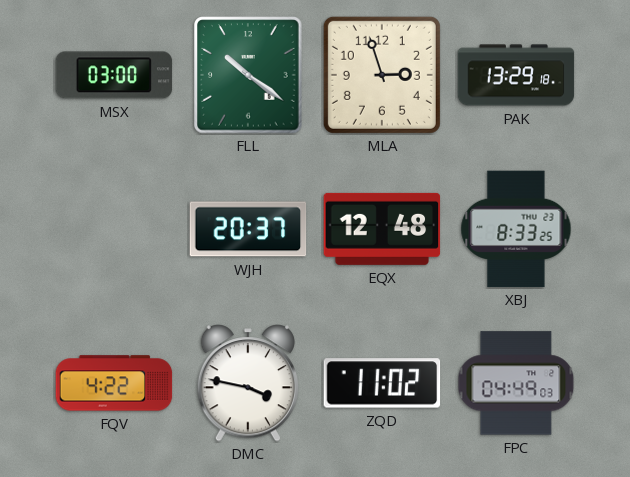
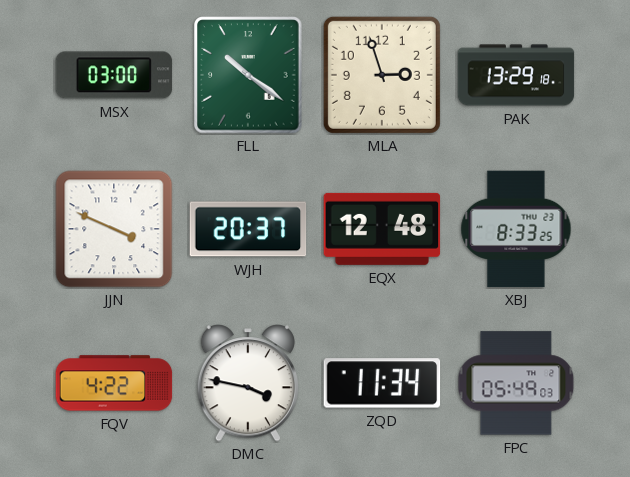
JJN: none -> 3:49
ZQD: 11:02 -> 11:34
FPC: 04:49 -> 05:49
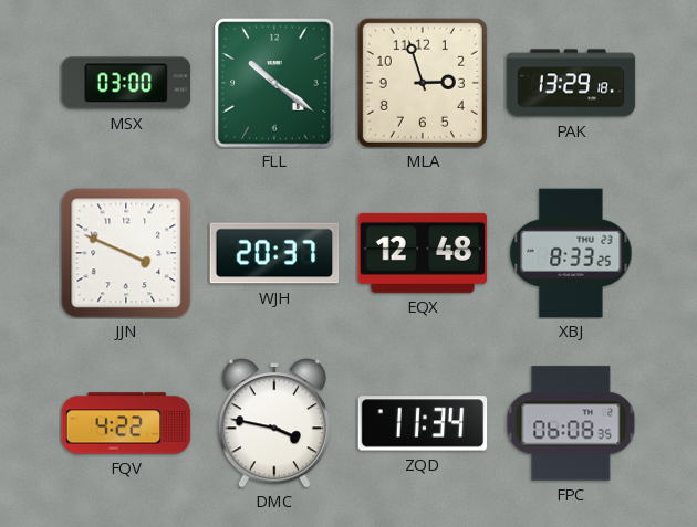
FPC: 05:49 -> 06:08
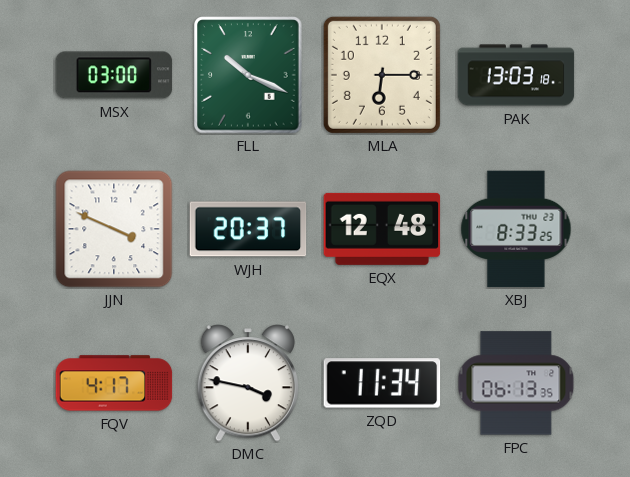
FLL: 10:21 -> 10:19
MLA: 2:57 -> 6:15
PAK: 13:29 -> 13:03
FQV: 4:22 -> 4:17
FPC: 06:08 -> 06:13
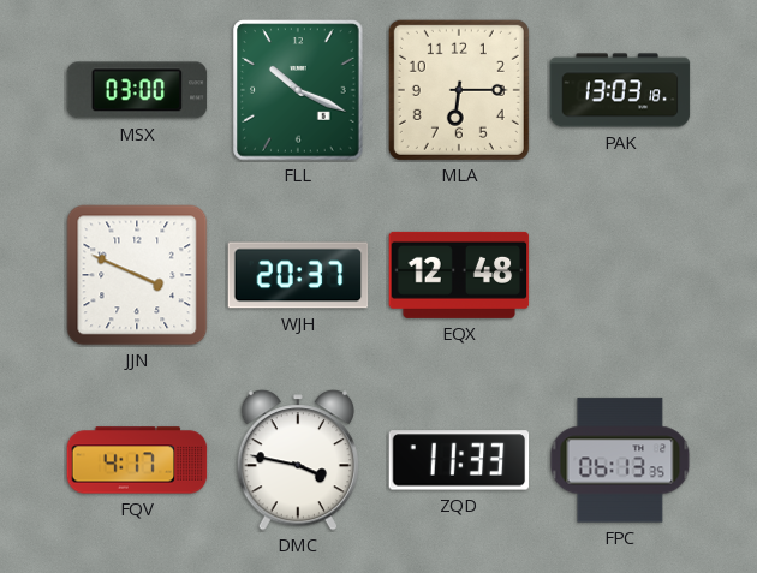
XBJ: 8:33 -> none
ZQD: 11:34 -> 11:33
